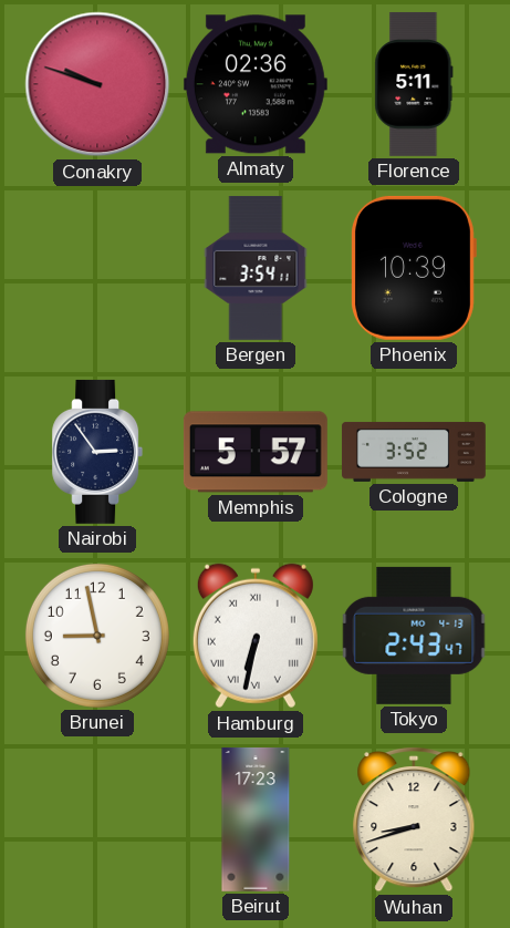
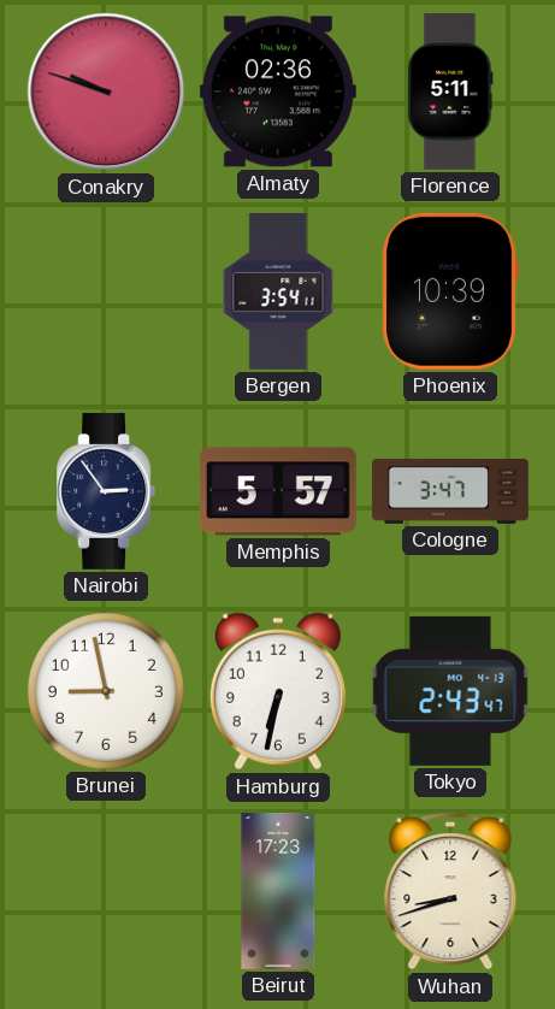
Cologne: 3:52 -> 3:47
Hamburg numerals: Roman -> Arabic
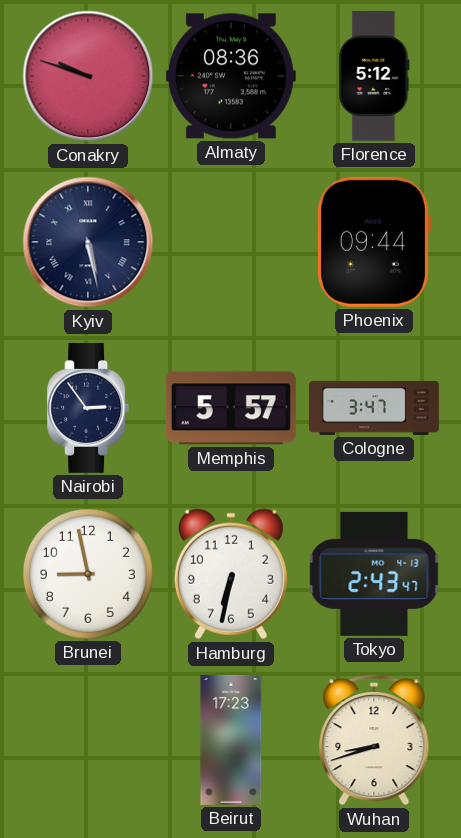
Almaty: 02:36 -> 08:36
Florence: 5:11 -> 5:12
Kyiv: none -> 5:28
Bergen: 3:54 -> none
Phoenix: 10:39 -> 09:44
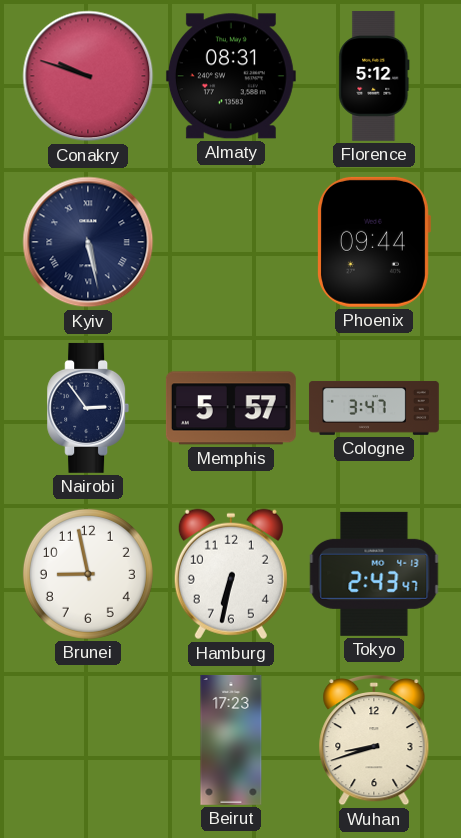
Almaty: 08:36 -> 08:31
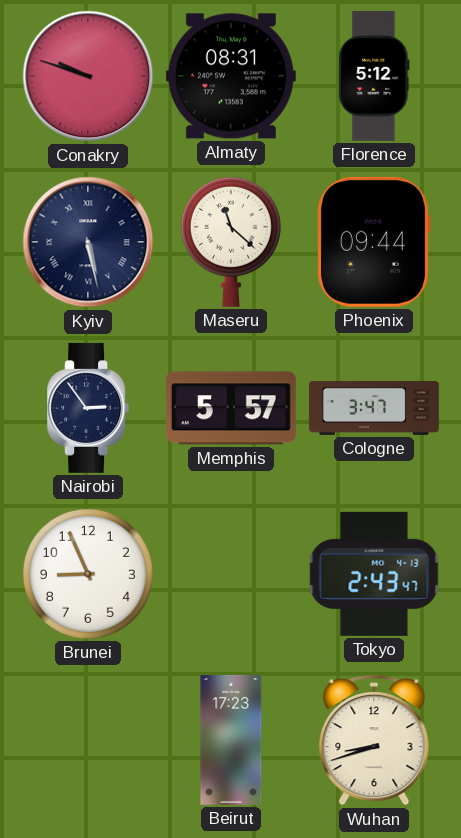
Maseru: none -> 11:22
Brunei: 8:58 -> 8:56
Hamburg: 6:32 -> none
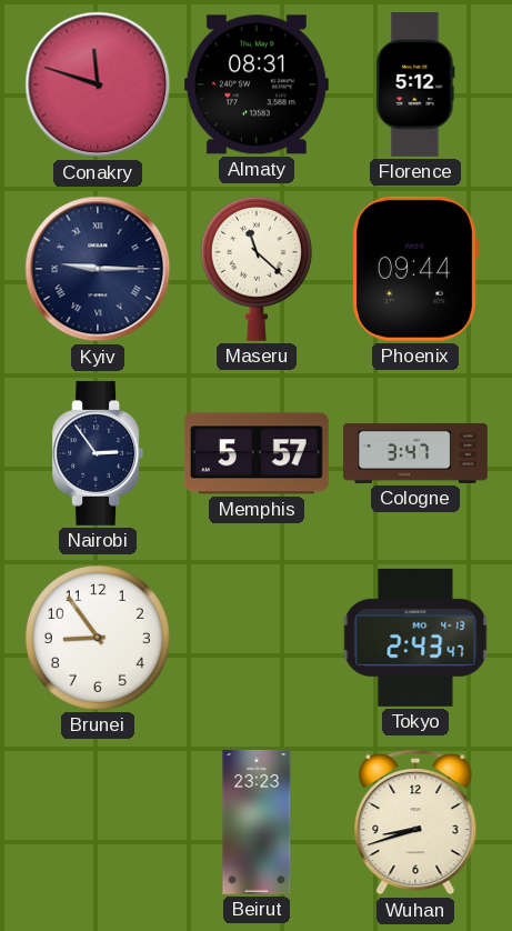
Conakry: 9:48 -> 11:48
Kyiv: 5:28 -> 9:15
Brunei: 8:56 -> 8:54
Beirut: 17:23 -> 23:23
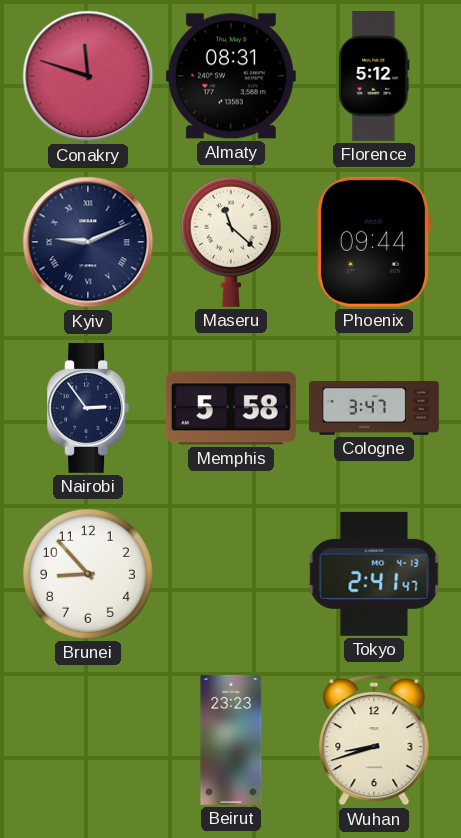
Kyiv: 9:15 -> 9:11
Memphis: 5:57 -> 5:58
Brunei: 8:54 -> 8:53
Tokyo: 2:43 -> 2:41
